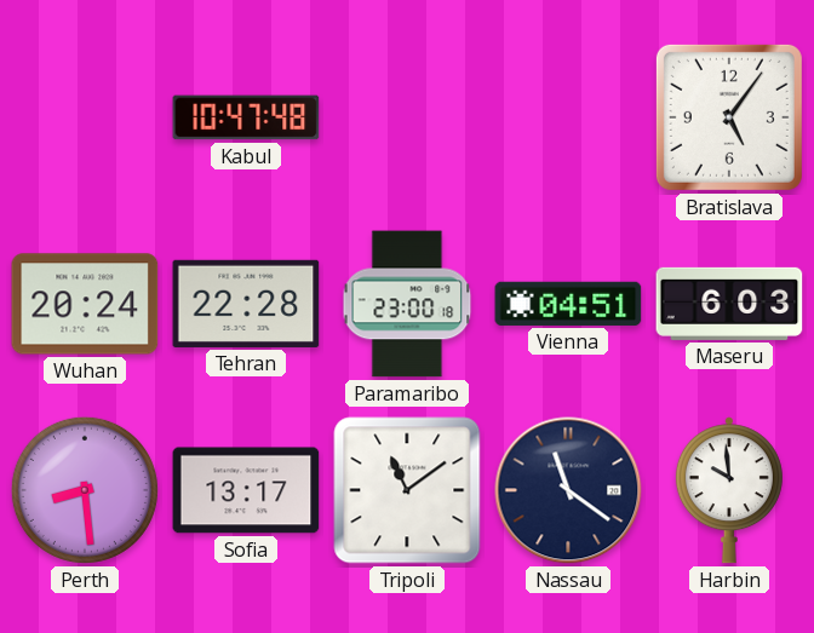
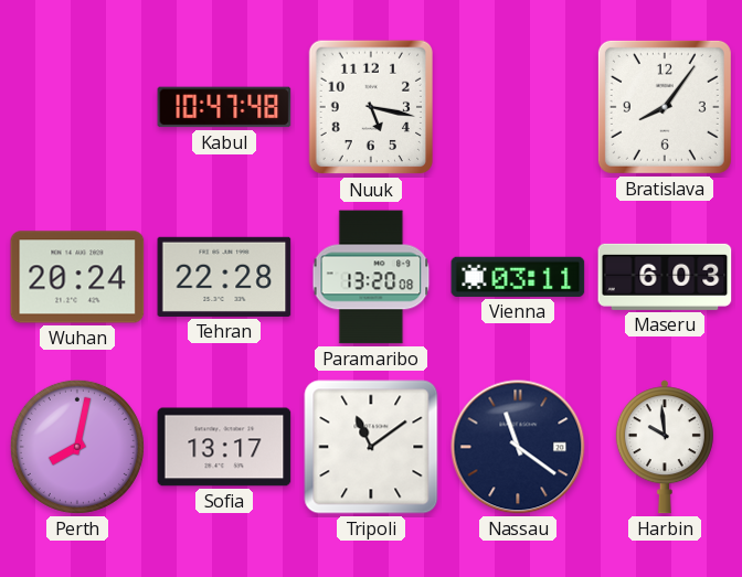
Nuuk: none -> 5:17
Bratislava: 5:06 -> 8:06
Paramaribo: 23:00 -> 13:20
Vienna: 04:51 -> 03:11
Perth: 8:29 -> 8:02
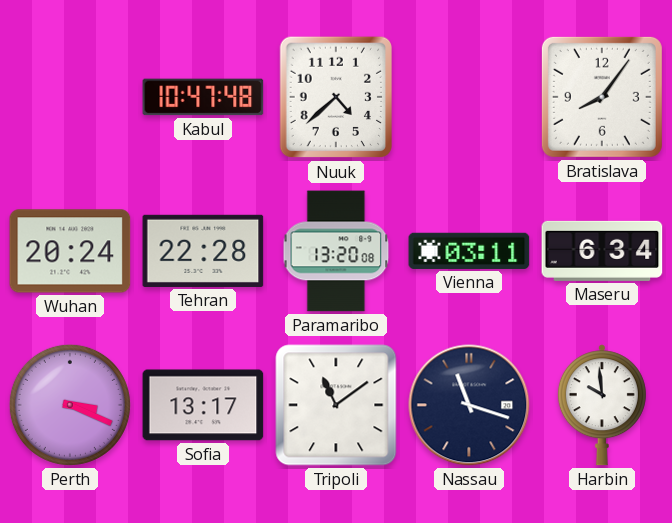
Nuuk: 5:17 -> 4:38
Maseru: 6:03 -> 6:34
Perth: 8:02 -> 3:19
Nassau: 11:21 -> 11:18
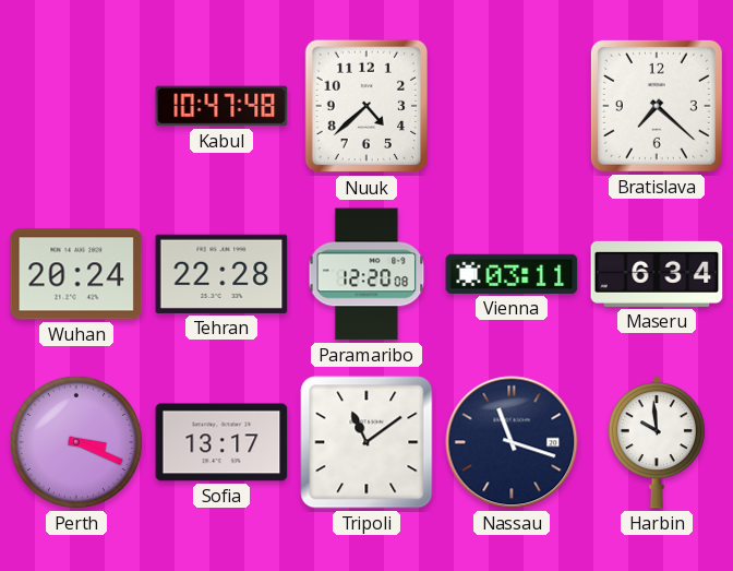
Bratislava: 8:06 -> 7:22
Paramaribo: 13:20 -> 12:20
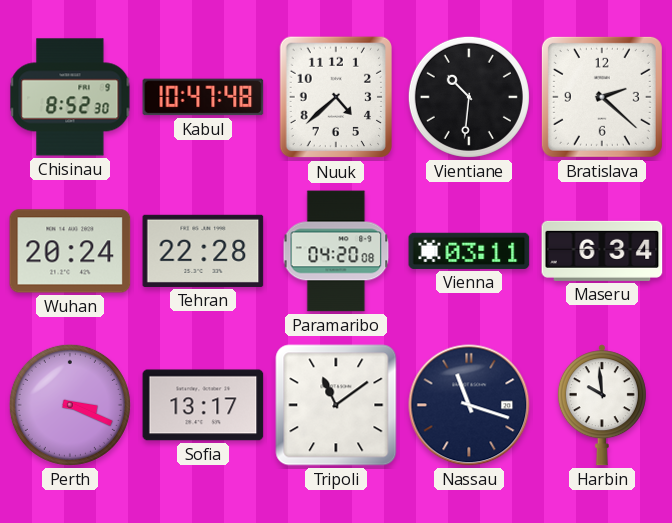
Chisinau: none -> 8:52
Vientiane: none -> 10:31
Bratislava: 7:22 -> 2:22
Paramaribo: 12:20 -> 04:20
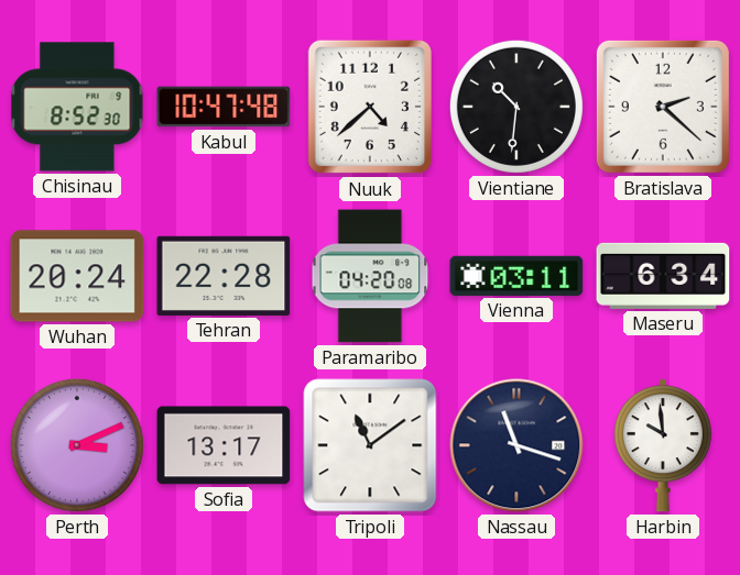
Perth: 3:19 -> 3:11
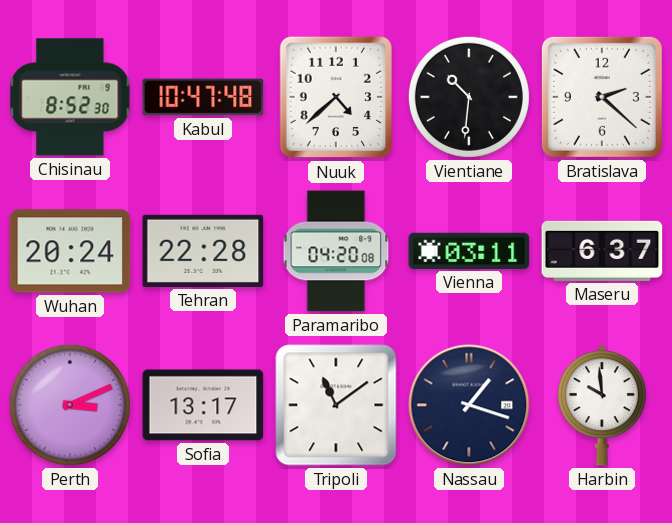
Maseru: 6:34 -> 6:37
Nassau: 11:18 -> 1:18
